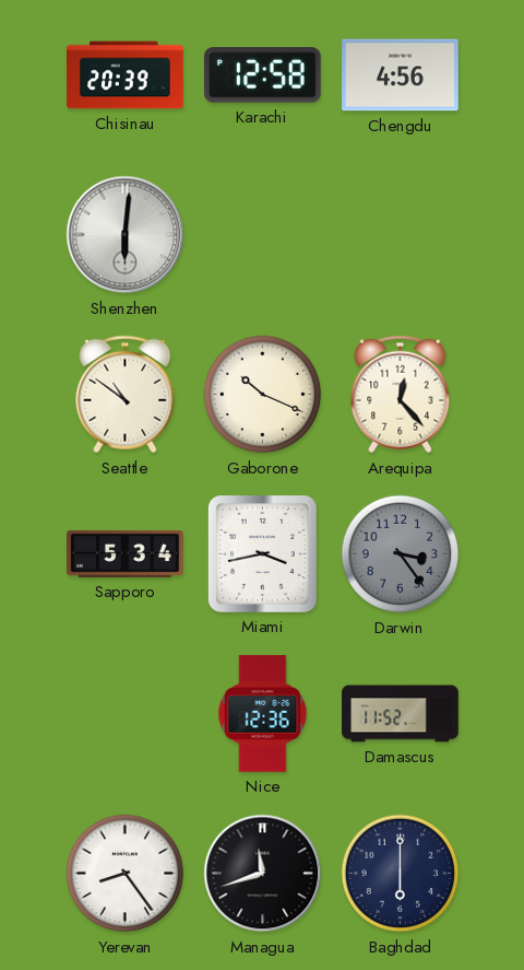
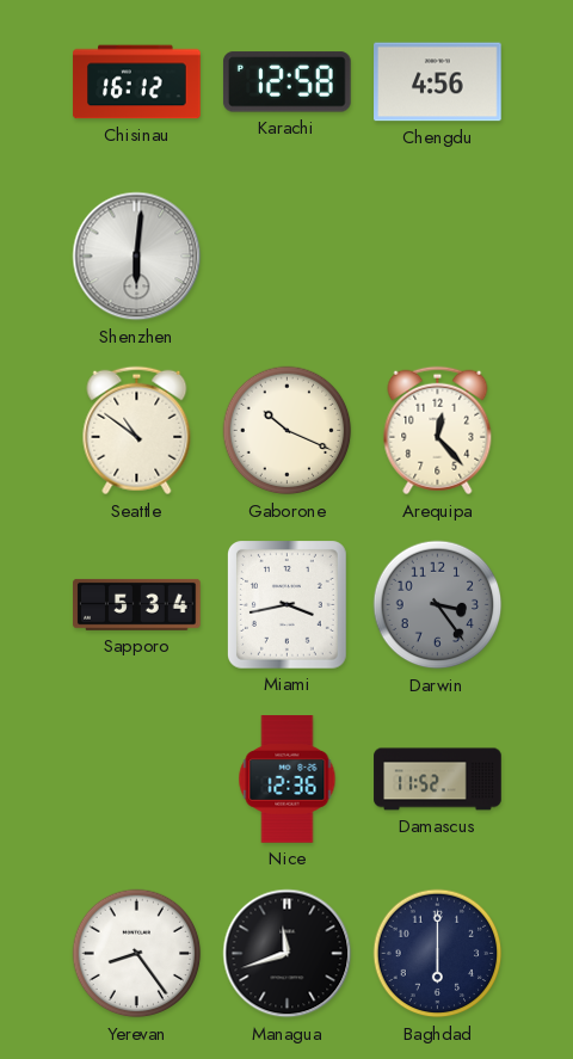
Chisinau: 20:39 -> 16:12
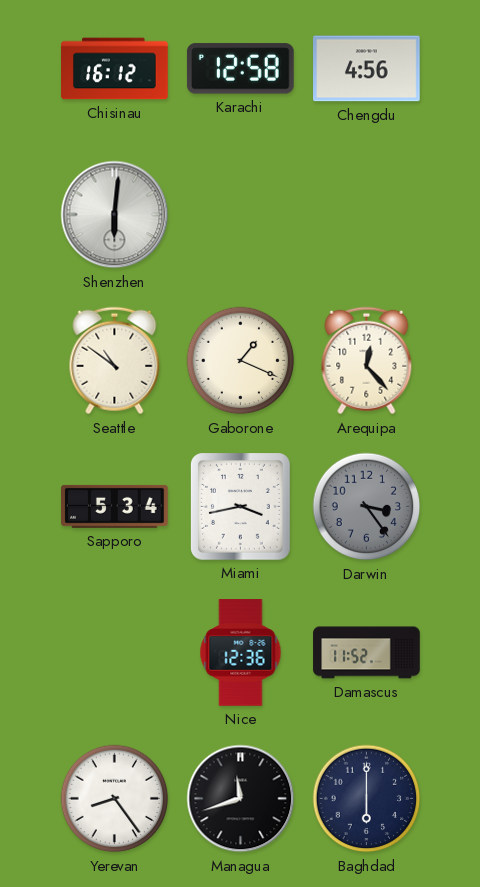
Gaborone: 10:19 -> 1:19
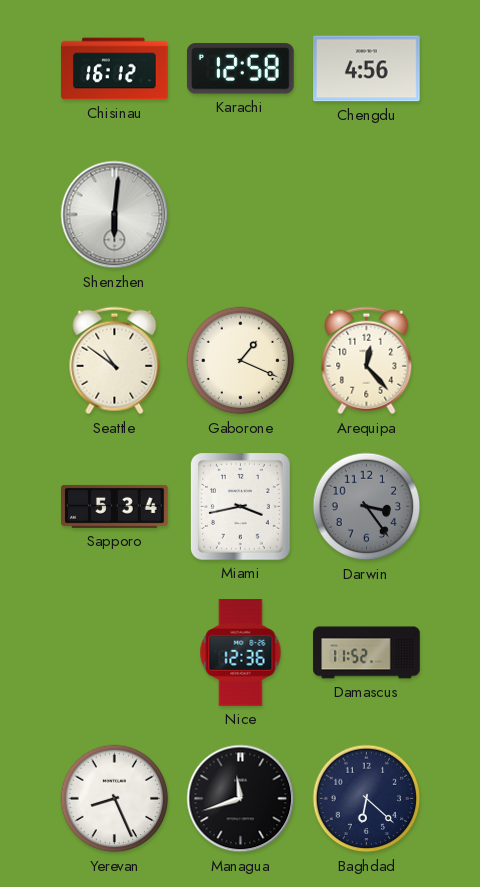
Yerevan: 8:24 -> 8:26
Baghdad: 6:00 -> 6:22
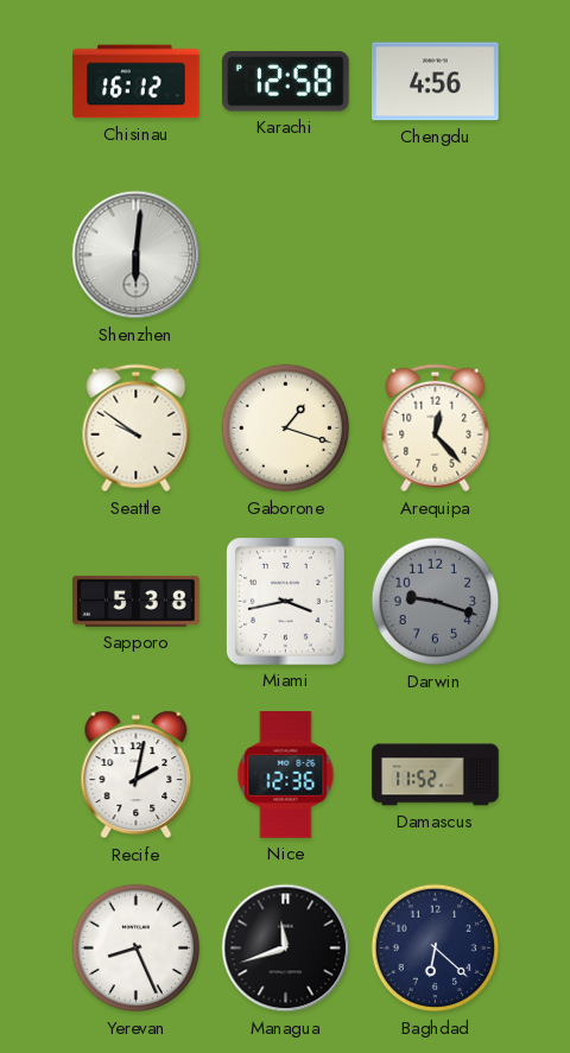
Seattle: 10:51 -> 9:51
Gaborone: 1:19 -> 1:18
Sapporo: 5:34 -> 5:38
Darwin: 3:24 -> 9:18
Recife: none -> 2:02
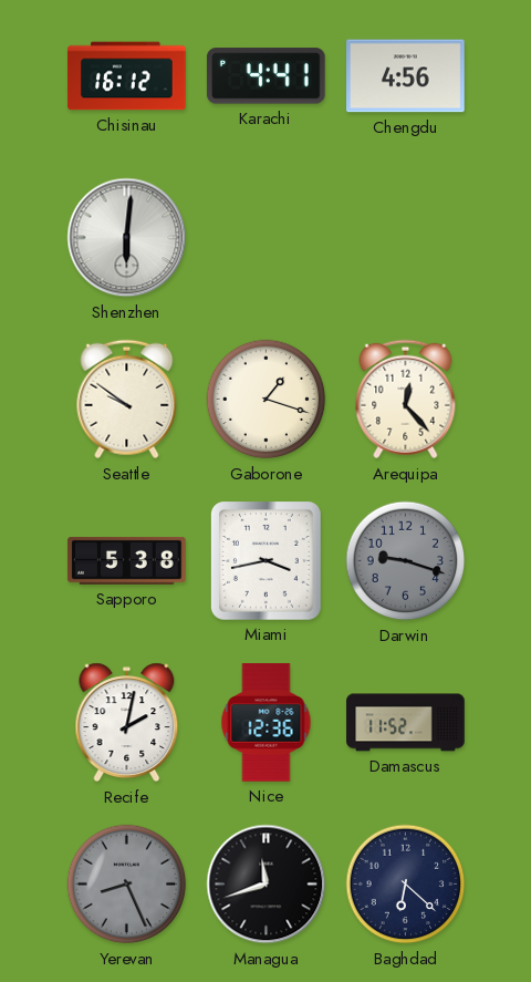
Karachi: 12:58 -> 4:41
Yerevan dial: white -> grey
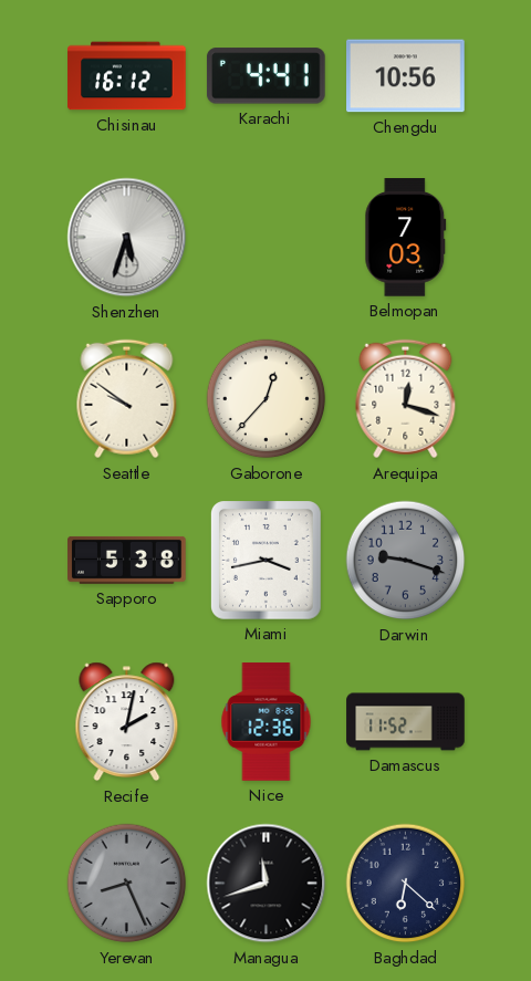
Chengdu: 4:56 -> 10:56
Shenzhen: 6:01 -> 5:33
Belmopan: none -> 7:03
Gaborone: 1:18 -> 12:37
Arequipa: 12:23 -> 12:18
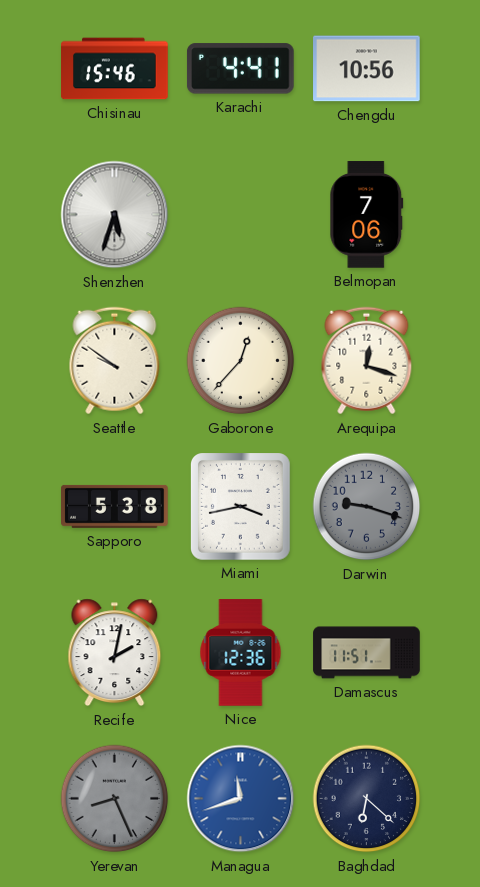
Chisinau: 16:12 -> 15:46
Belmopan: 7:03 -> 7:06
Damascus: 11:52 -> 11:51
Managua dial: black -> blue
